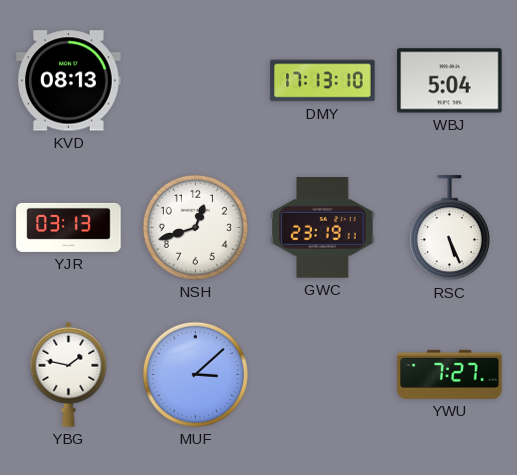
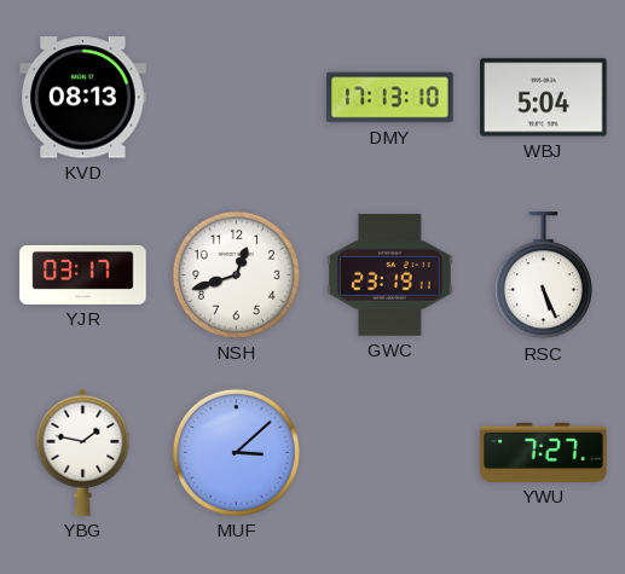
YJR: 03:13 -> 03:17
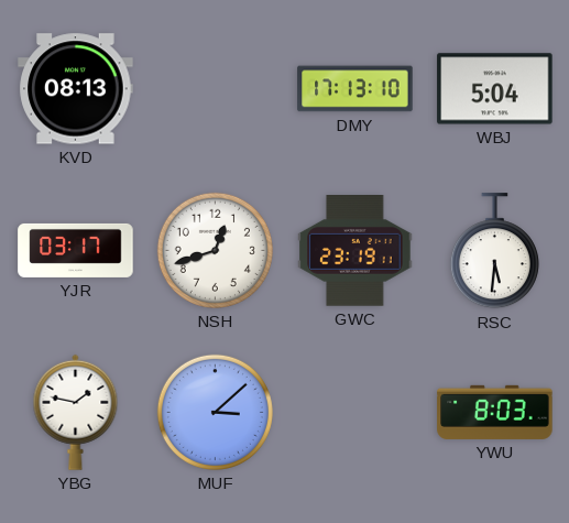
RSC: 5:26 -> 5:31
YWU: 7:27 -> 8:03
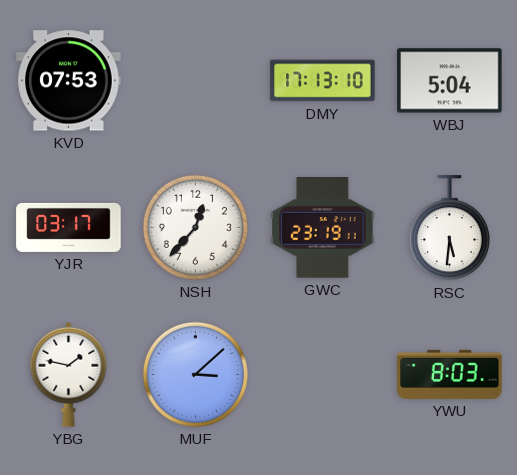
KVD: 08:13 -> 07:53
NSH: 12:42 -> 12:37
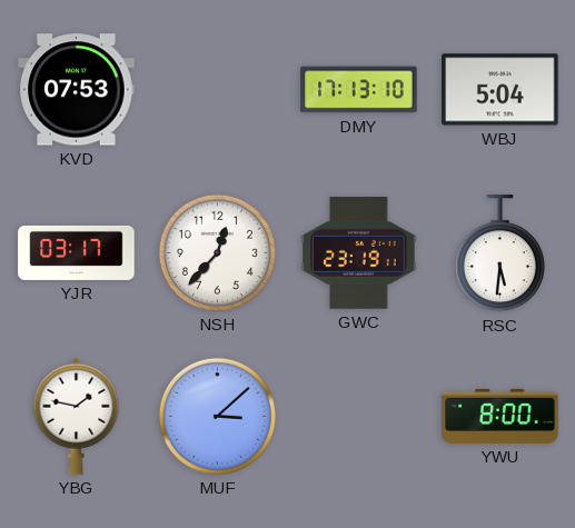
YWU: 8:03 -> 8:00
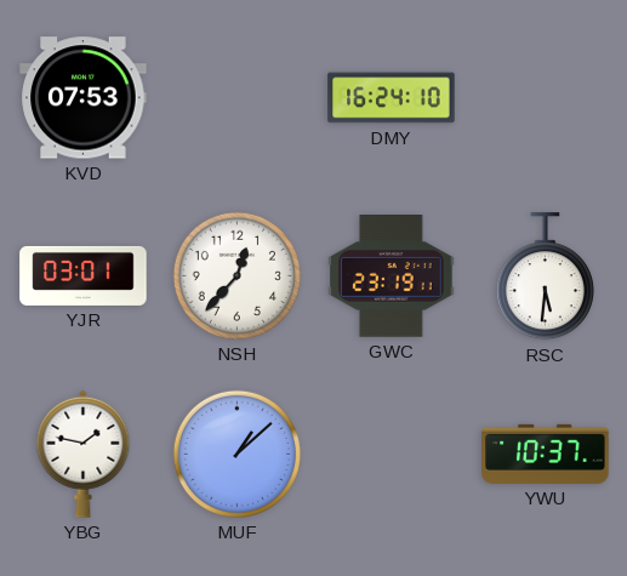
DMY: 17:13 -> 16:24
WBJ: 5:04 -> none
YJR: 03:17 -> 03:01
MUF: 3:08 -> 1:08
YWU: 8:00 -> 10:37
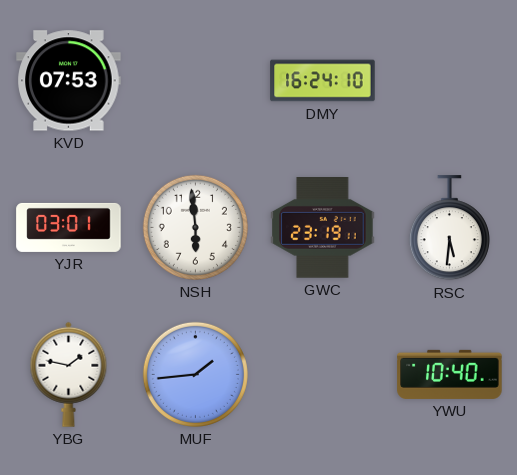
NSH: 12:37 -> 5:59
MUF: 1:08 -> 1:44
YWU: 10:37 -> 10:40
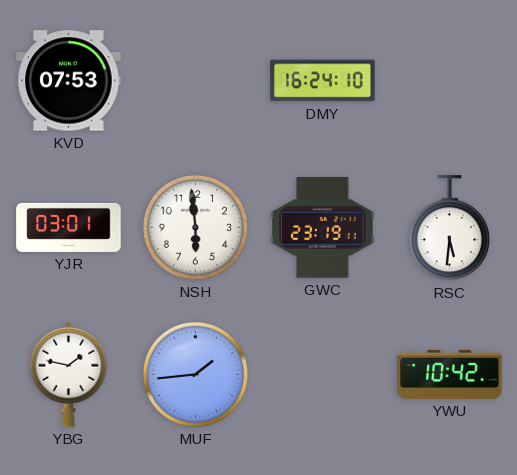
YWU: 10:40 -> 10:42
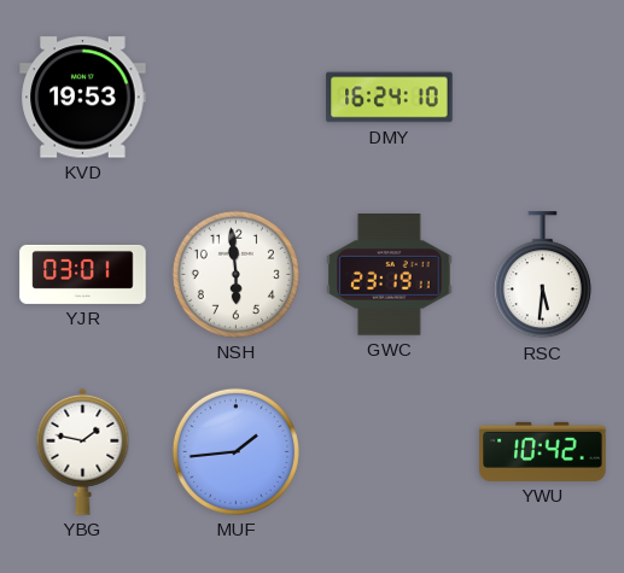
KVD: 07:53 -> 19:53
